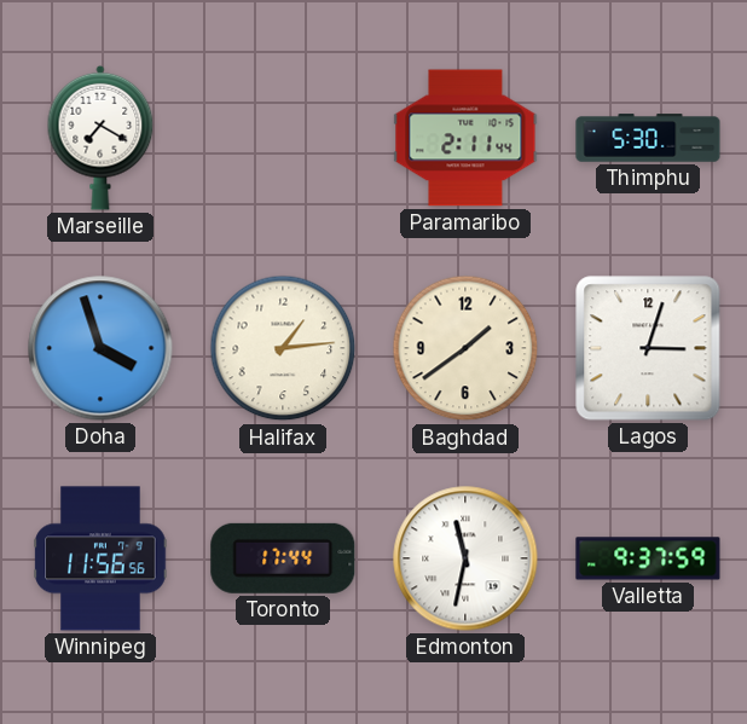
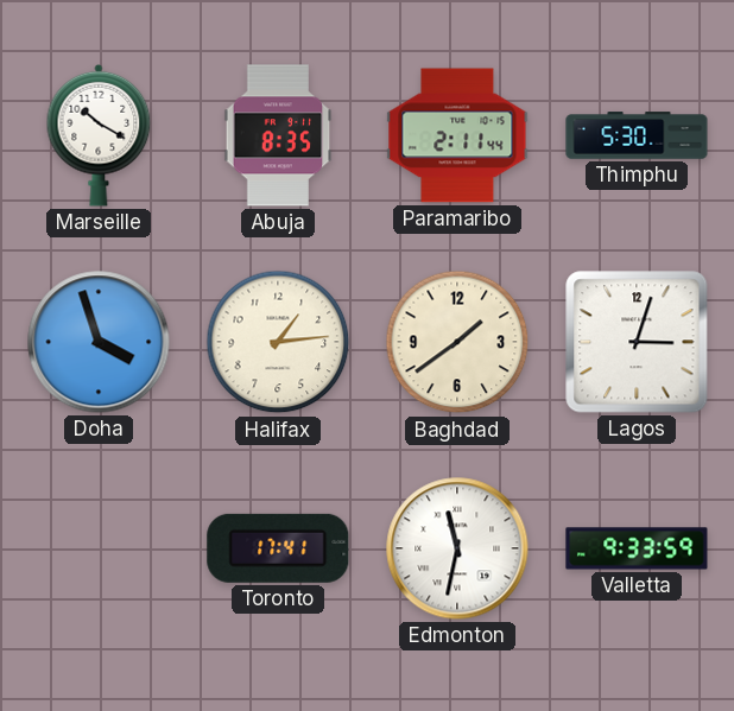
Marseille: 7:20 -> 10:20
Abuja: none -> 8:35
Winnipeg: 11:56 -> none
Toronto: 17:44 -> 17:41
Valletta: 9:37 -> 9:33
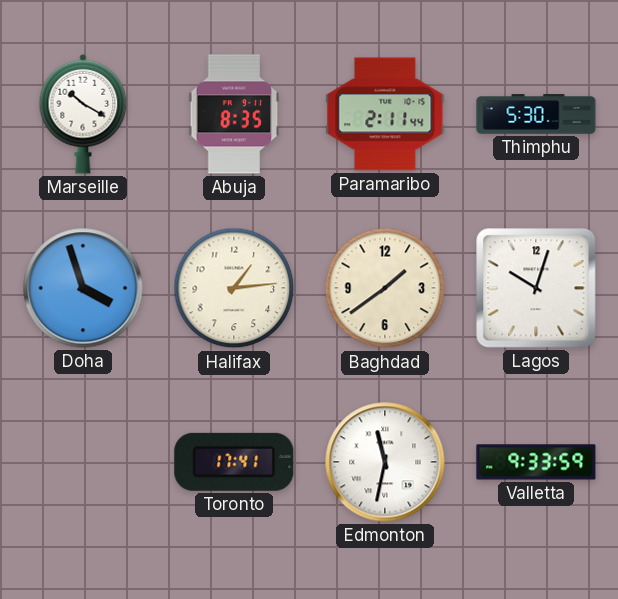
Lagos: 3:03 -> 10:03
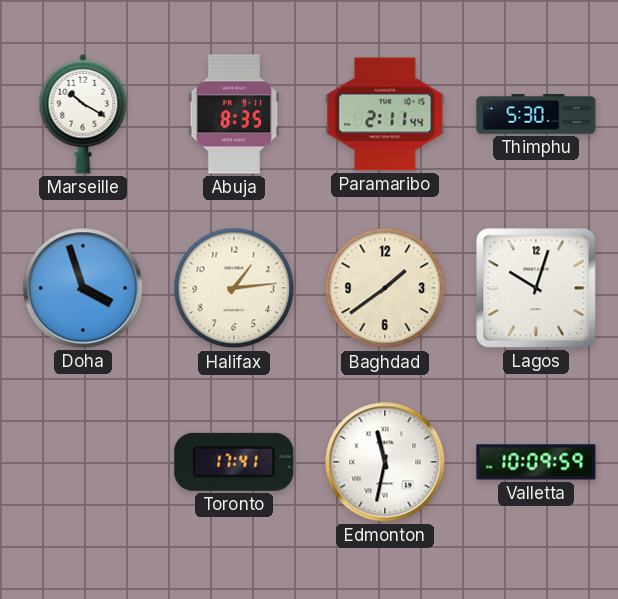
Valletta: 9:33 -> 10:09
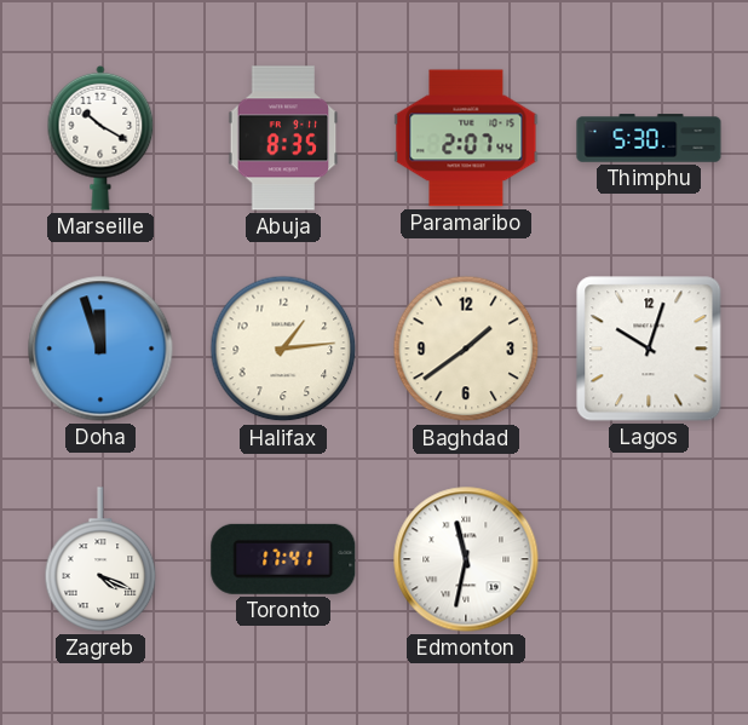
Paramaribo: 2:11 -> 2:07
Doha: 3:57 -> 11:57
Zagreb: none -> 4:19
Valletta: 10:09 -> none
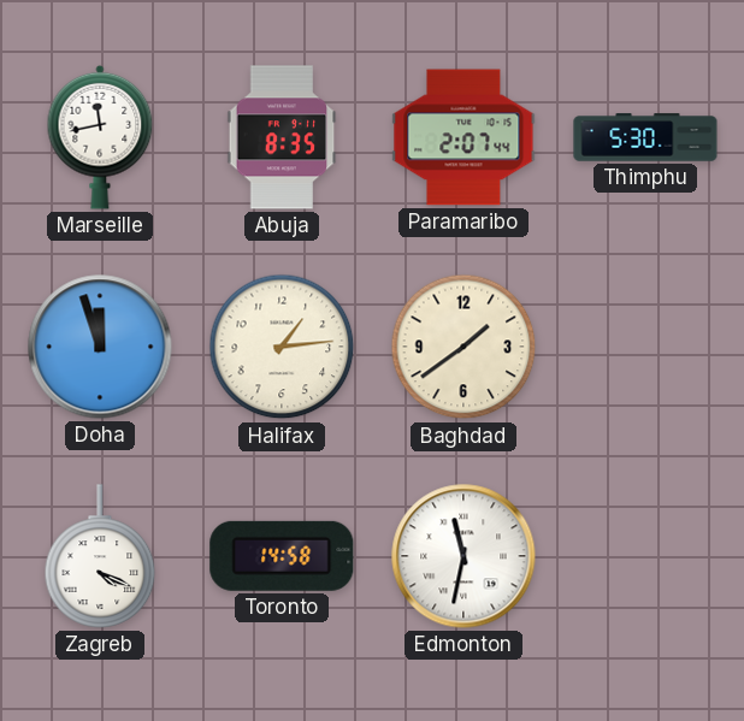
Marseille: 10:20 -> 11:43
Lagos: 10:03 -> none
Toronto: 17:41 -> 14:58
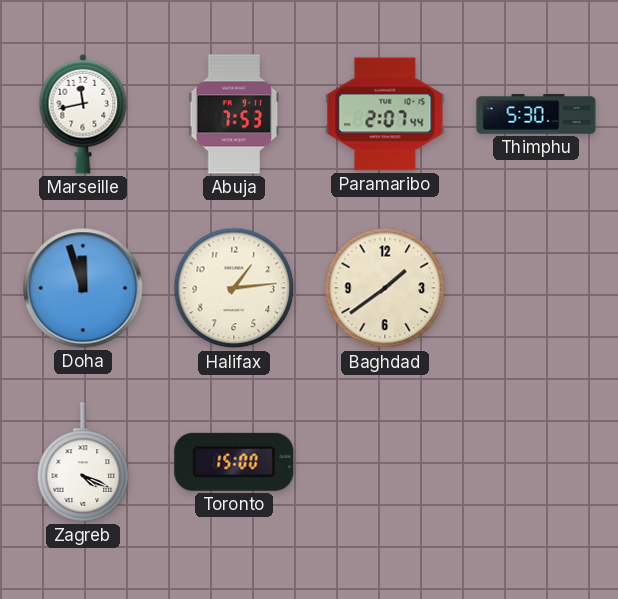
Abuja: 8:35 -> 7:53
Toronto: 14:58 -> 15:00
Edmonton: 11:32 -> none
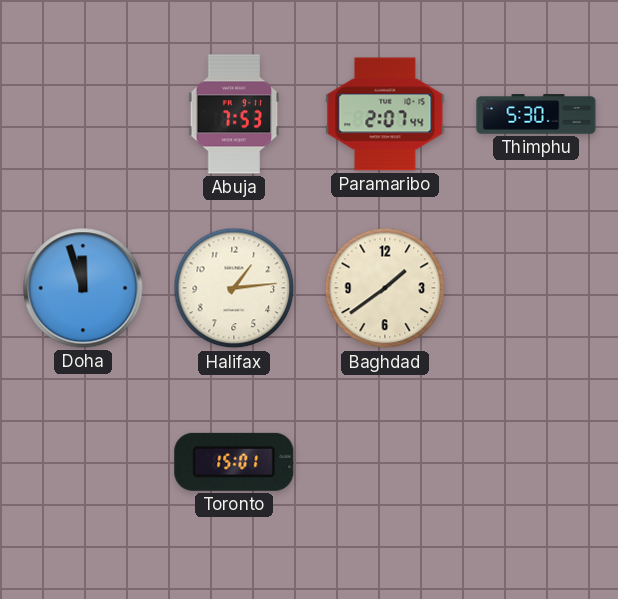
Marseille: 11:43 -> none
Zagreb: 4:19 -> none
Toronto: 15:00 -> 15:01
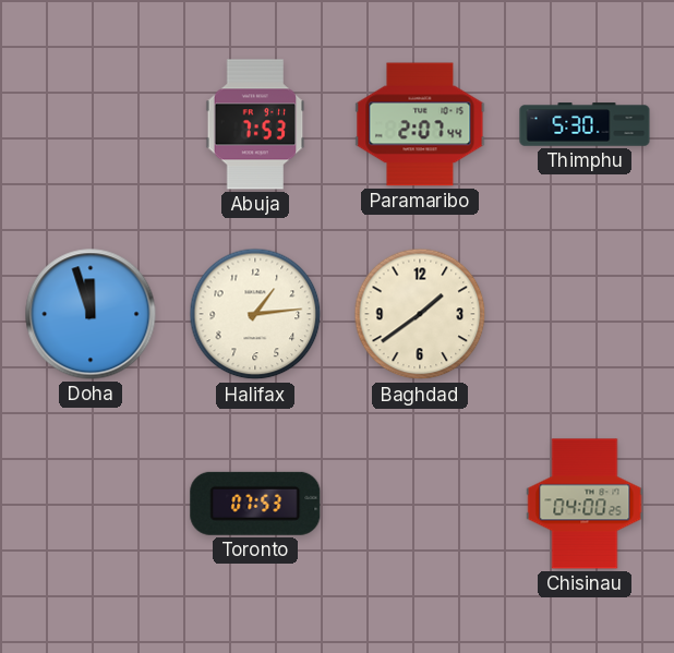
Toronto: 15:01 -> 07:53
Chisinau: none -> 04:00
